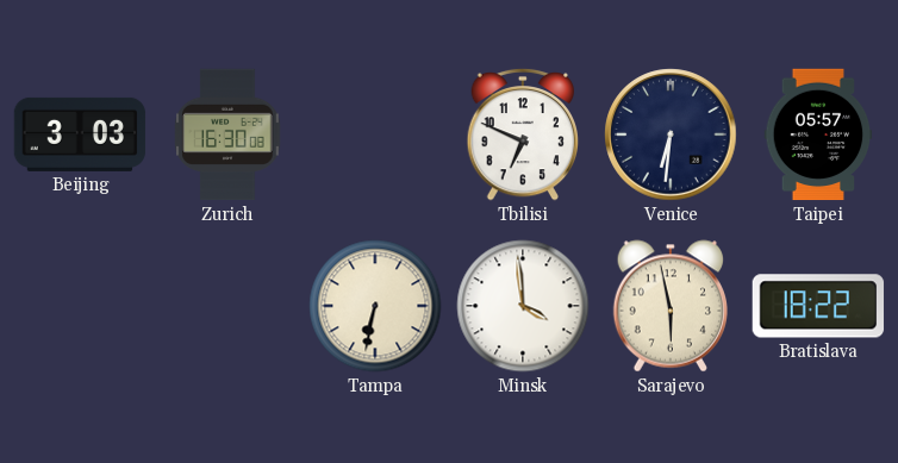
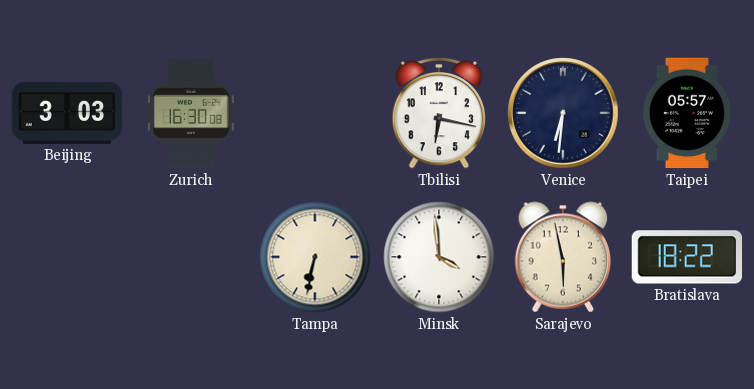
Tbilisi: 6:49 -> 6:17
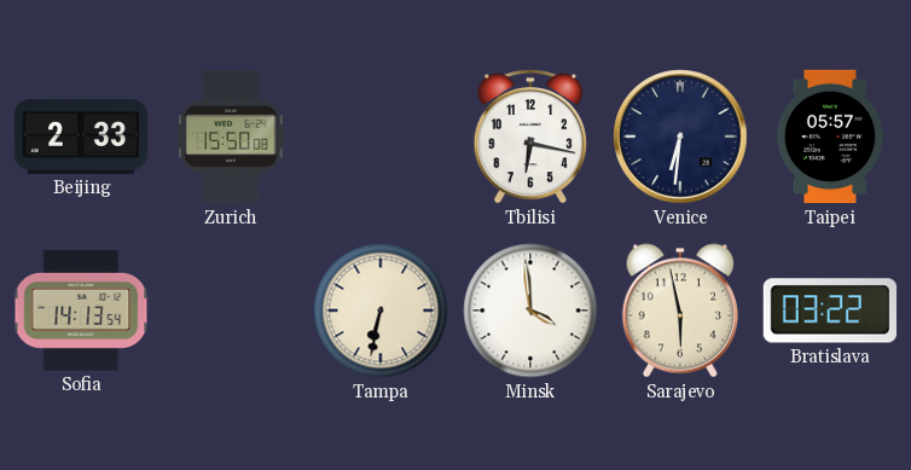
Beijing: 3:03 -> 2:33
Zurich: 16:30 -> 15:50
Sofia: none -> 14:13
Bratislava: 18:22 -> 03:22
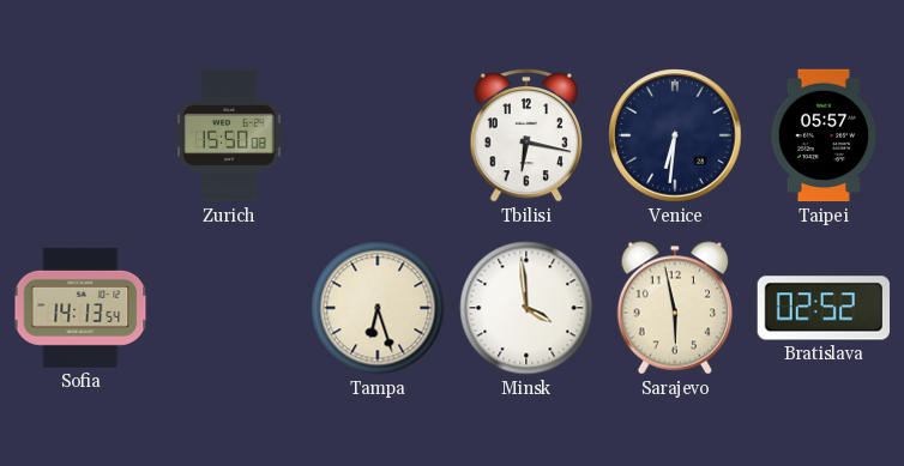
Beijing: 2:33 -> none
Tampa: 6:32 -> 6:27
Bratislava: 03:22 -> 02:52
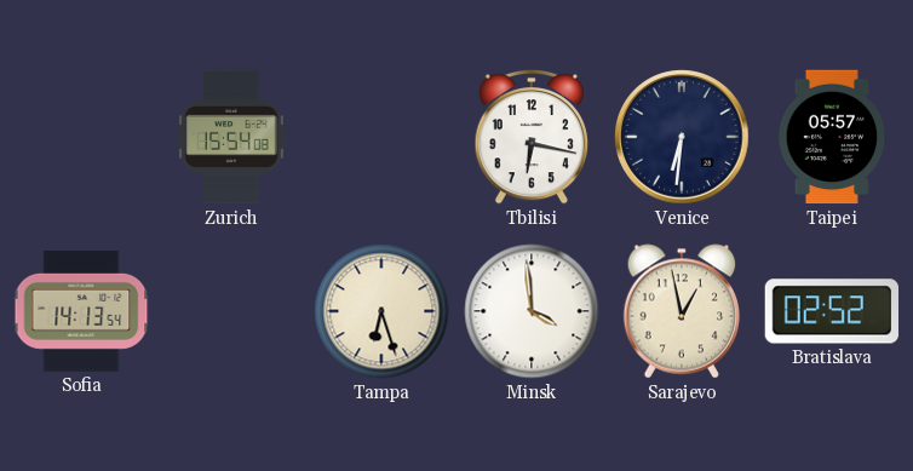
Zurich: 15:50 -> 15:54
Sarajevo: 5:58 -> 12:58
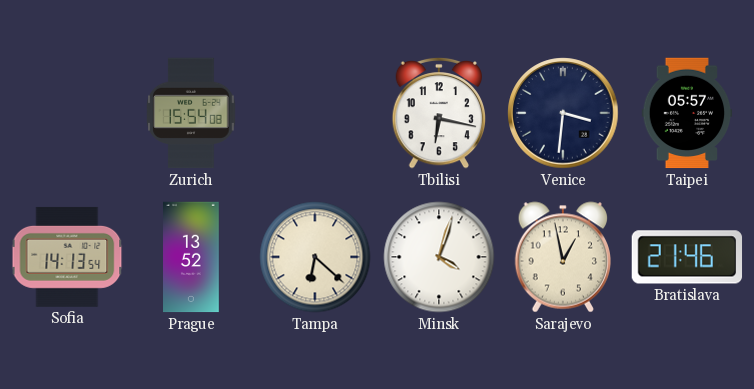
Venice: 6:31 -> 3:31
Prague: none -> 13:52
Tampa: 6:27 -> 6:22
Minsk: 3:59 -> 4:03
Bratislava: 02:52 -> 21:46
